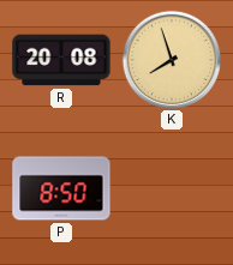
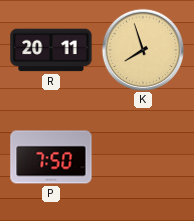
R: 20:08 -> 20:11
P: 8:50 -> 7:50
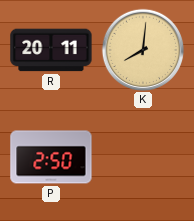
K: 7:57 -> 8:01
P: 7:50 -> 2:50
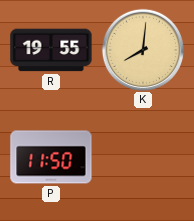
R: 20:11 -> 19:55
P: 2:50 -> 11:50
